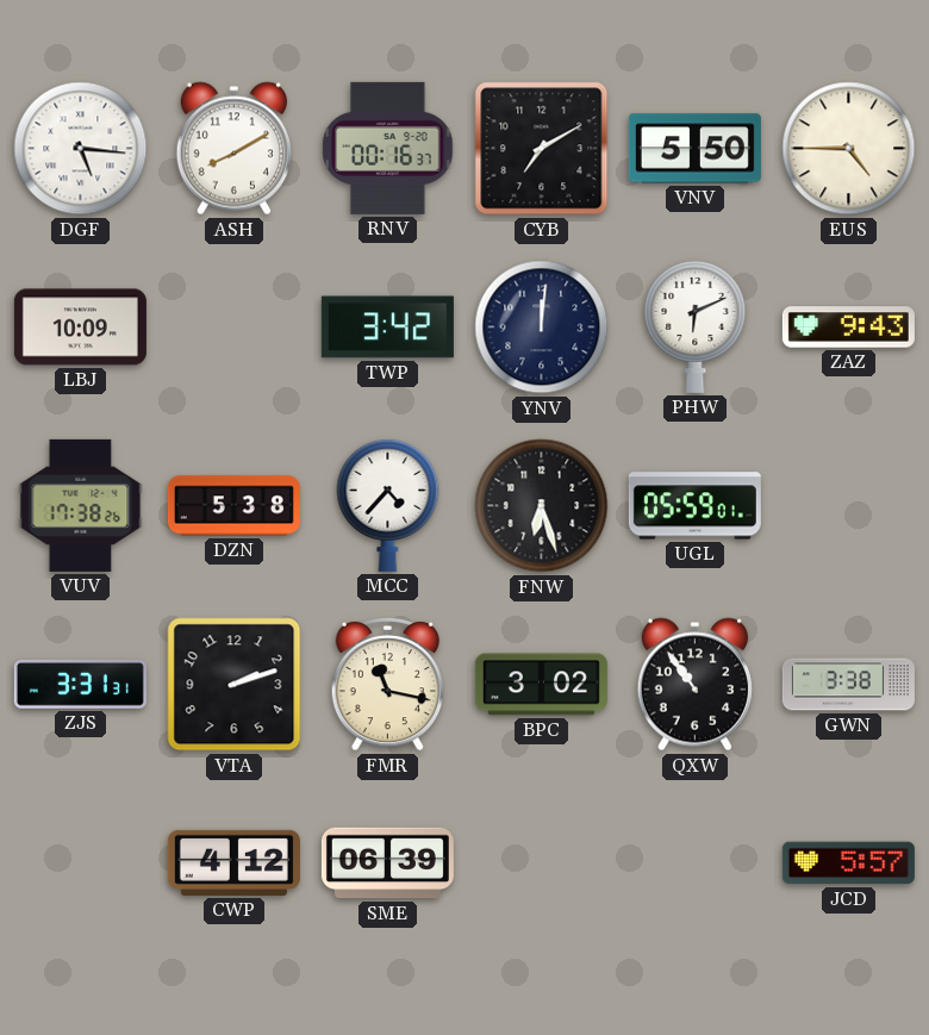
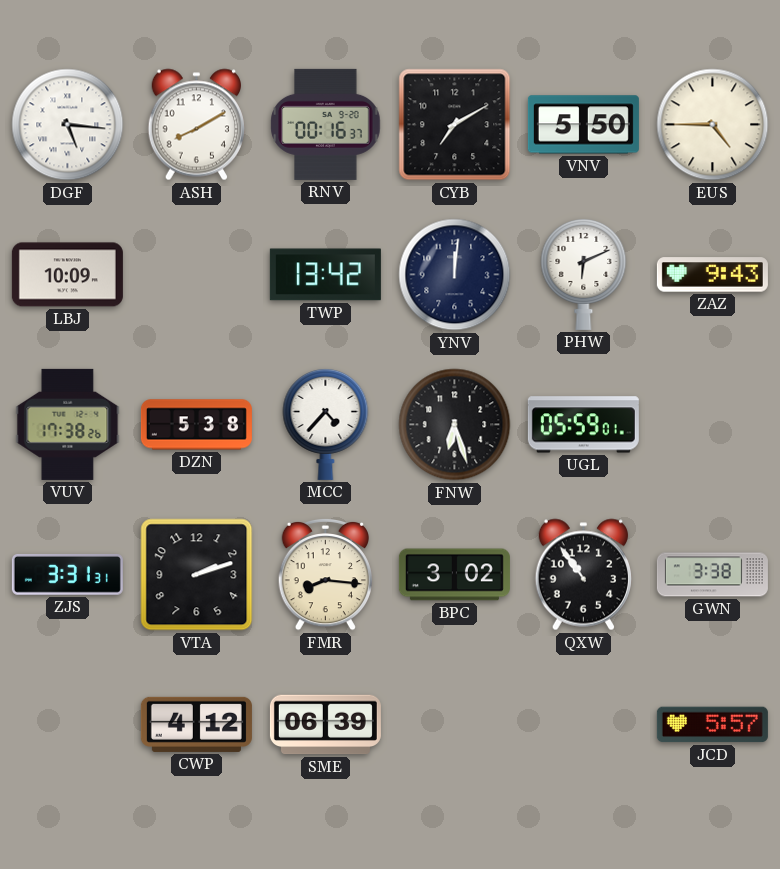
TWP: 3:42 -> 13:42
FMR: 11:17 -> 8:16
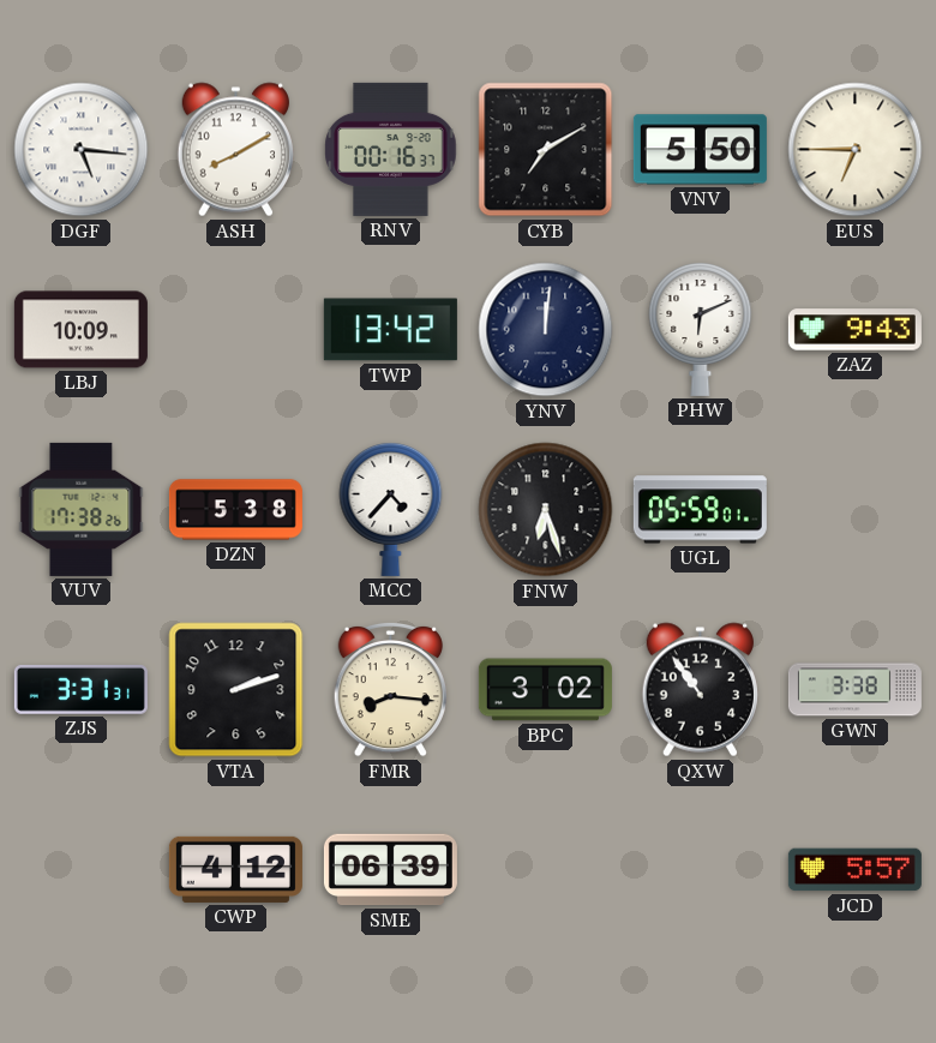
EUS: 4:45 -> 6:45
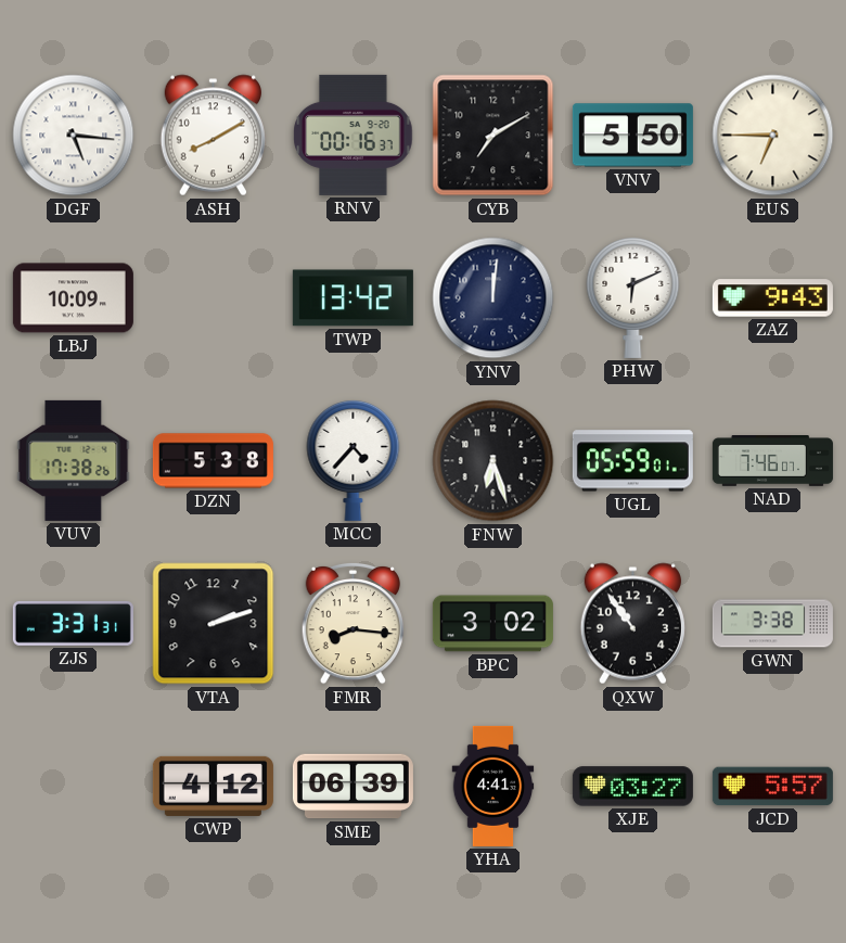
NAD: none -> 7:46
YHA: none -> 4:41
XJE: none -> 03:27
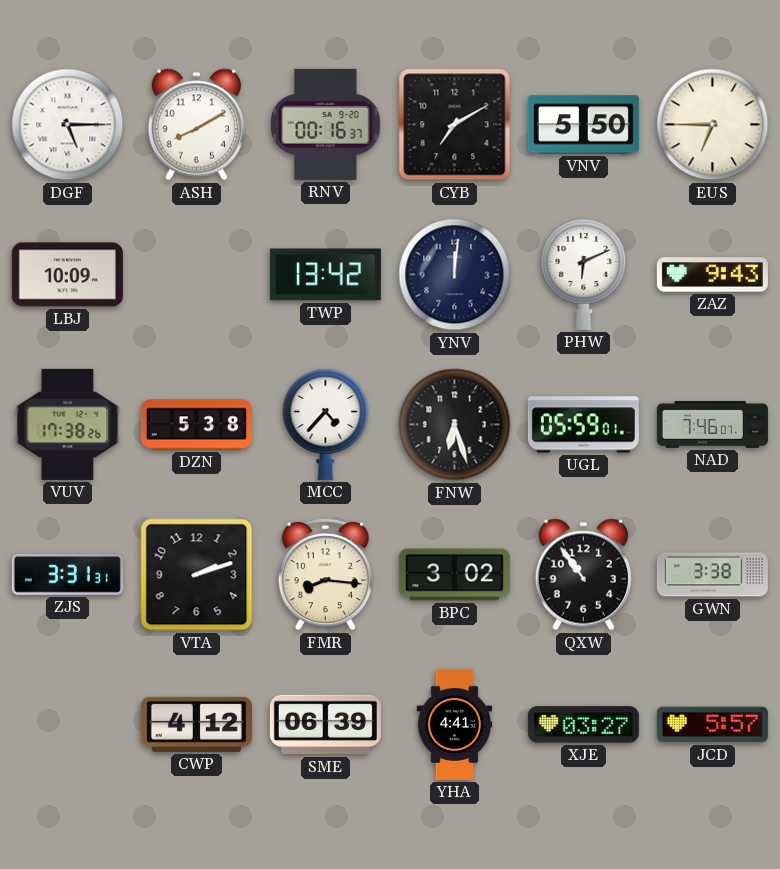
DGF: 5:16 -> 5:15
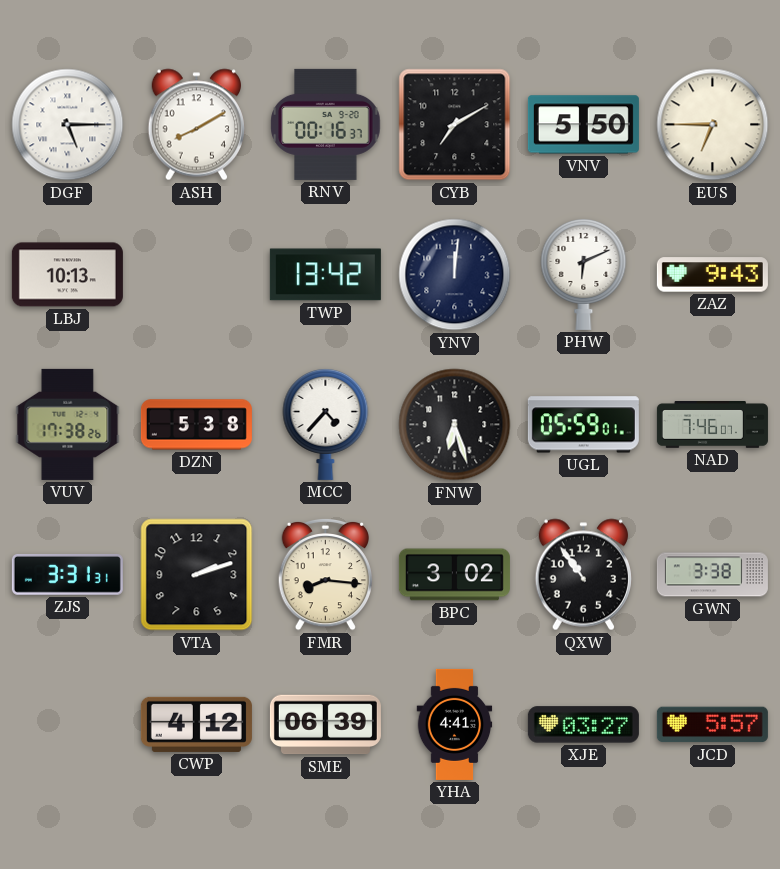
LBJ: 10:09 -> 10:13
